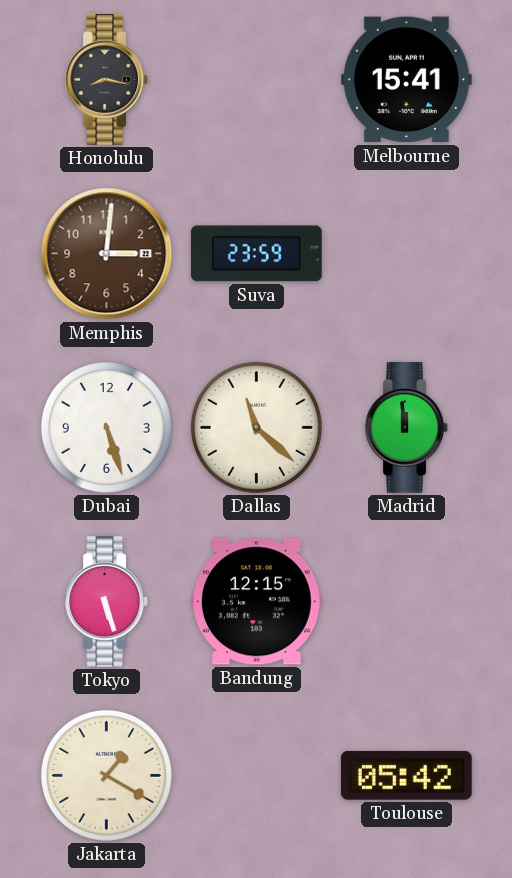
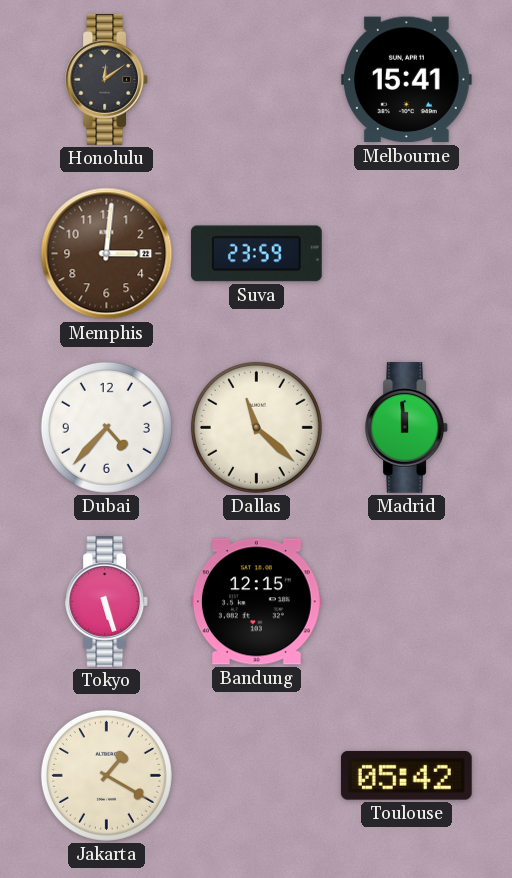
Honolulu: 8:17 -> 12:09
Dubai: 5:27 -> 4:37
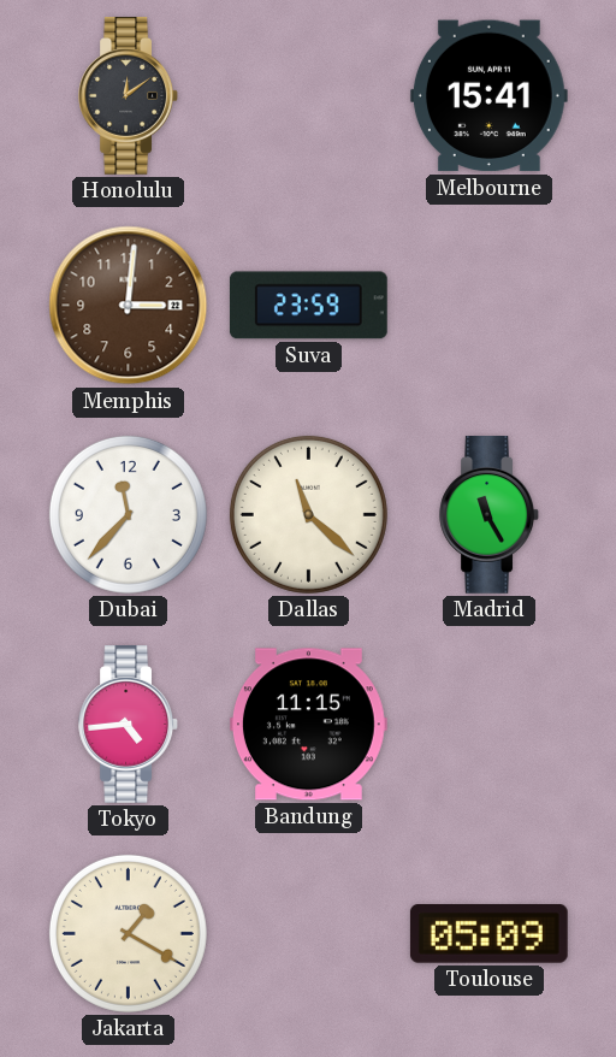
Dubai: 4:37 -> 11:37
Madrid: 11:59 -> 11:25
Tokyo: 5:27 -> 4:44
Bandung: 12:15 -> 11:15
Toulouse: 05:42 -> 05:09
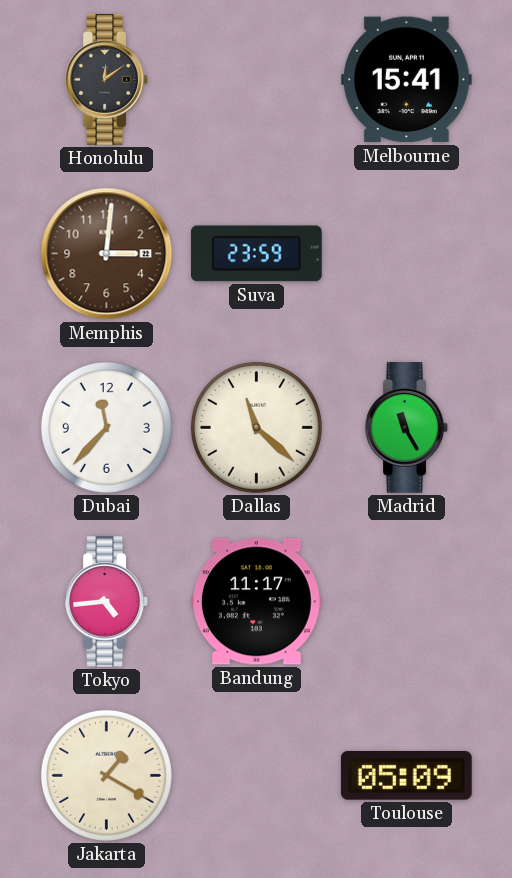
Bandung: 11:15 -> 11:17
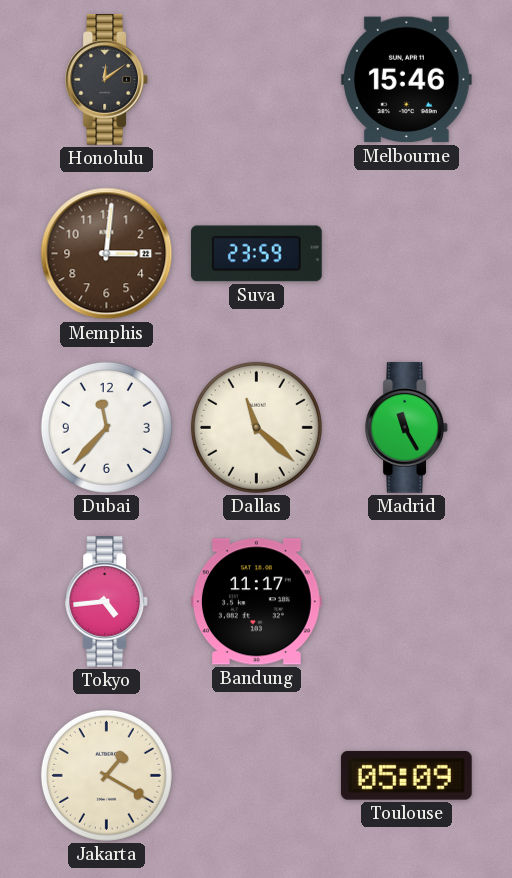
Melbourne: 15:41 -> 15:46
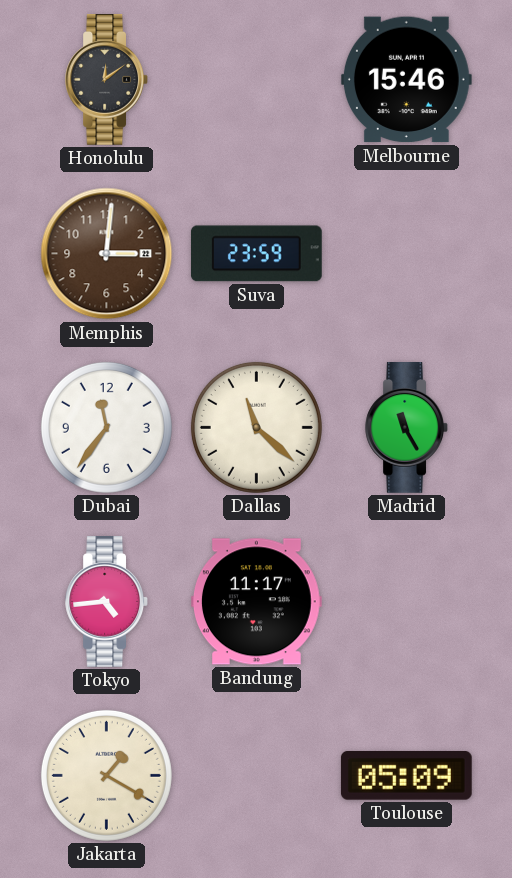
Dubai: 11:37 -> 11:36
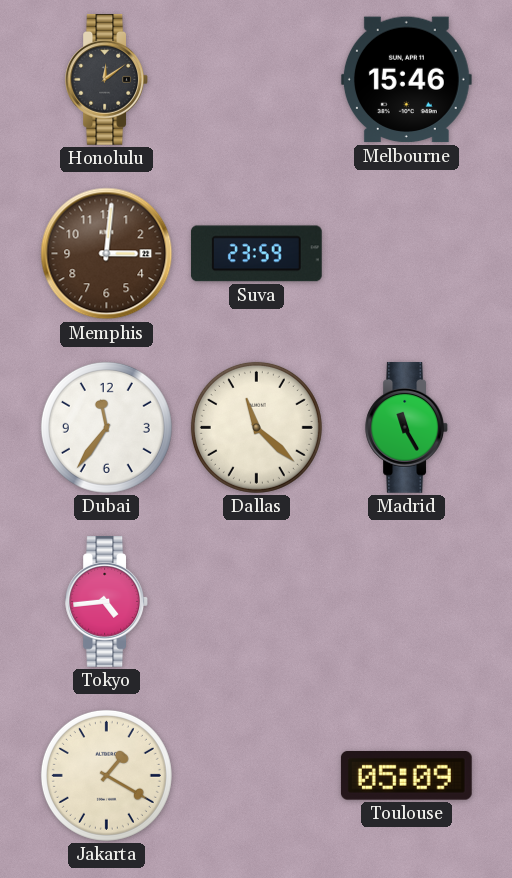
Bandung: 11:17 -> none
